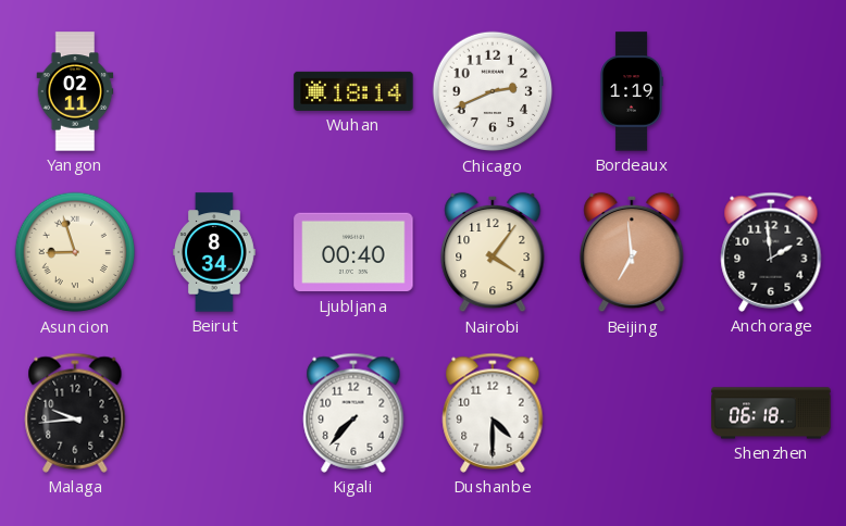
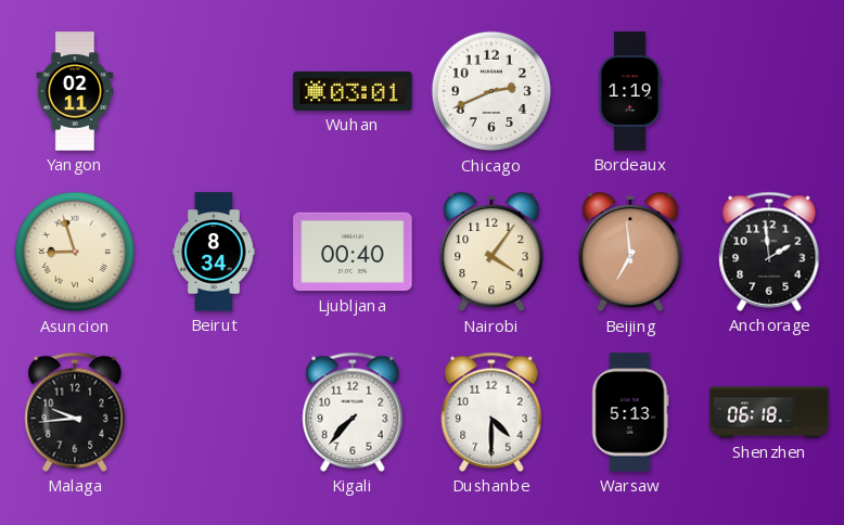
Wuhan: 18:14 -> 03:01
Warsaw: none -> 5:13
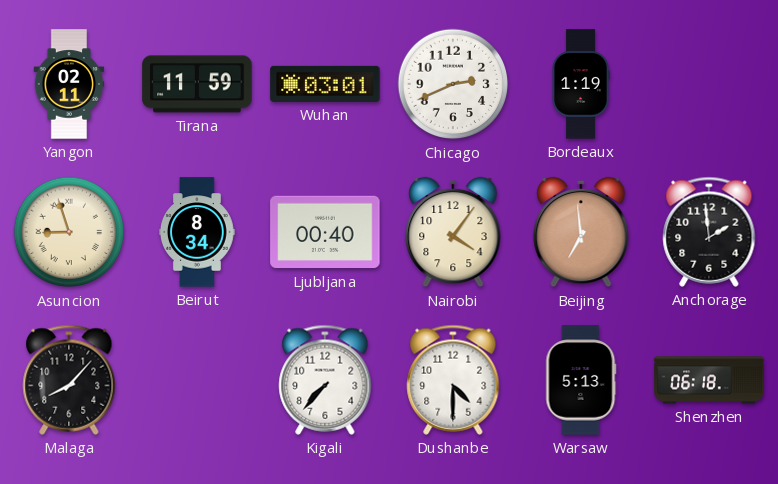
Tirana: none -> 11:59
Malaga: 9:44 -> 8:07
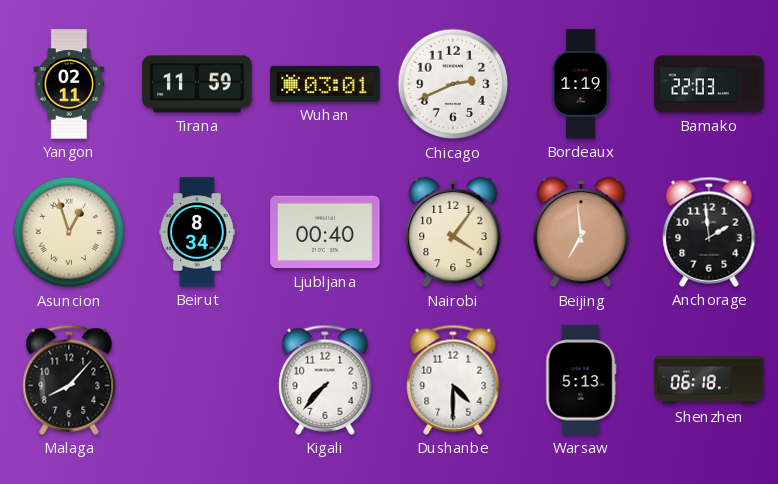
Bamako: none -> 22:03
Asuncion: 8:57 -> 12:57
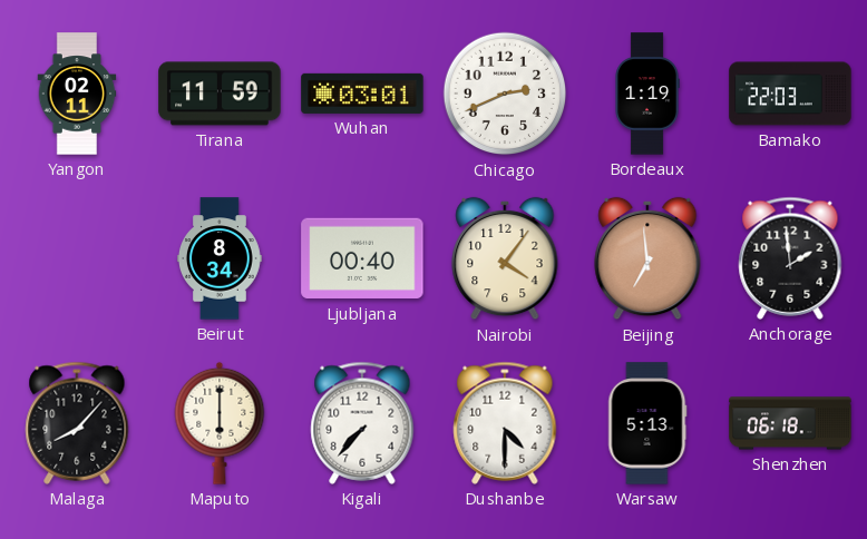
Asuncion: 12:57 -> none
Maputo: none -> 6:00
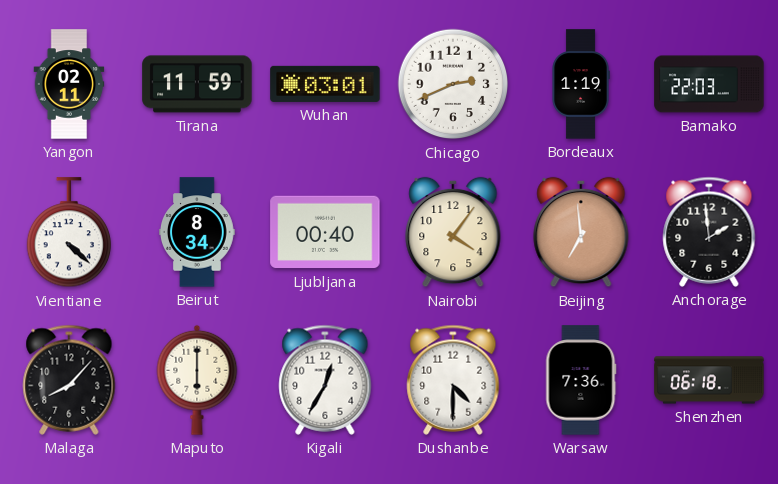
Vientiane: none -> 4:22
Kigali: 7:37 -> 12:35
Warsaw: 5:13 -> 7:36
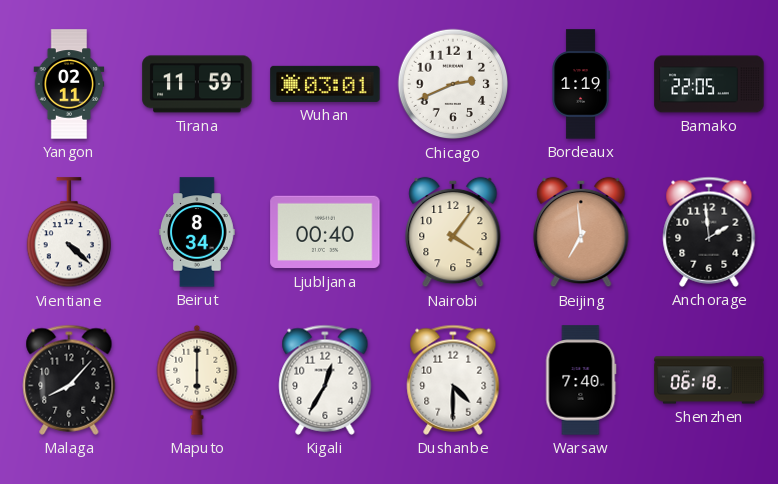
Bamako: 22:03 -> 22:05
Warsaw: 7:36 -> 7:40
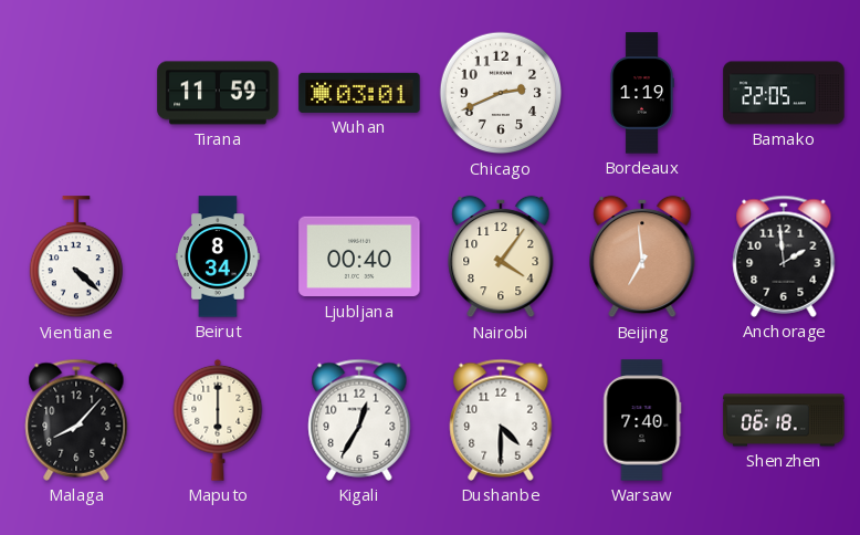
Yangon: 02:11 -> none
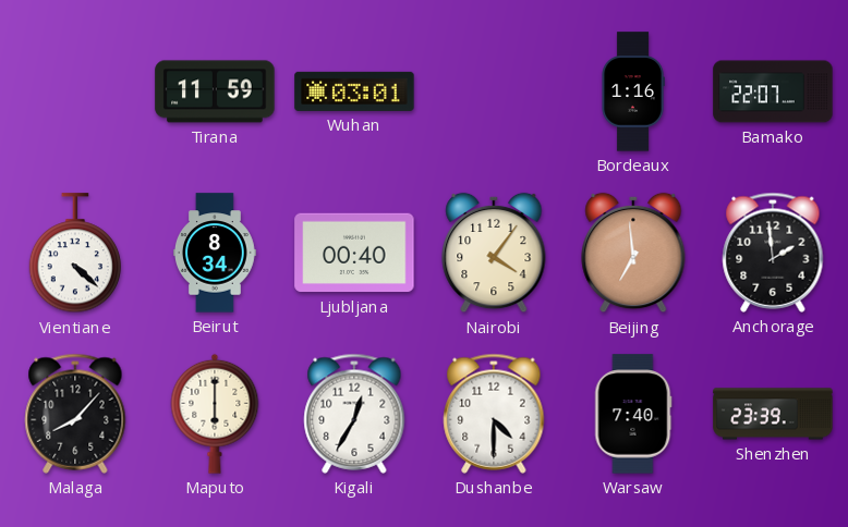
Chicago: 2:41 -> none
Bordeaux: 1:19 -> 1:16
Bamako: 22:05 -> 22:07
Shenzhen: 06:18 -> 23:39
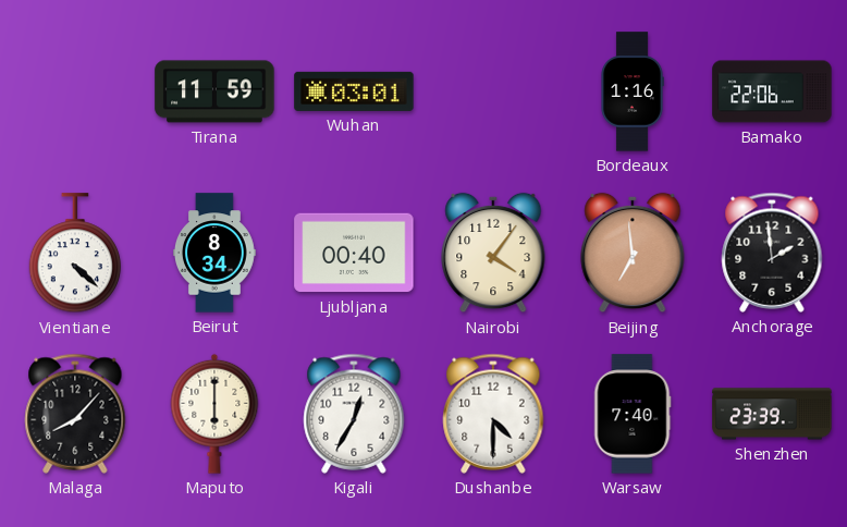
Bamako: 22:07 -> 22:06
